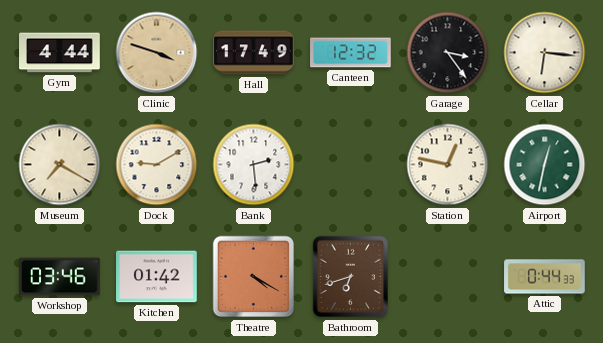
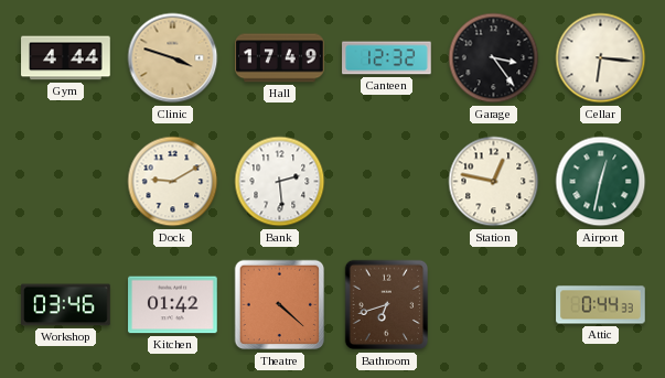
Museum: 7:20 -> none
Theatre: 4:20 -> 4:22
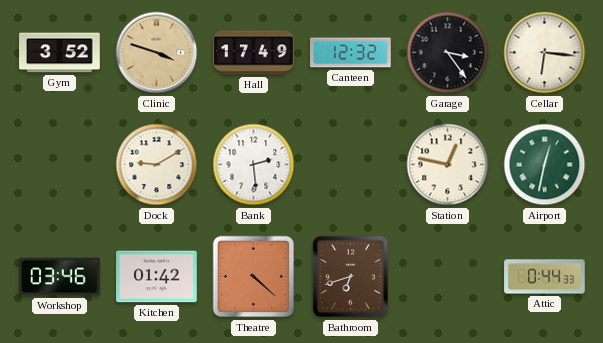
Gym: 4:44 -> 3:52
